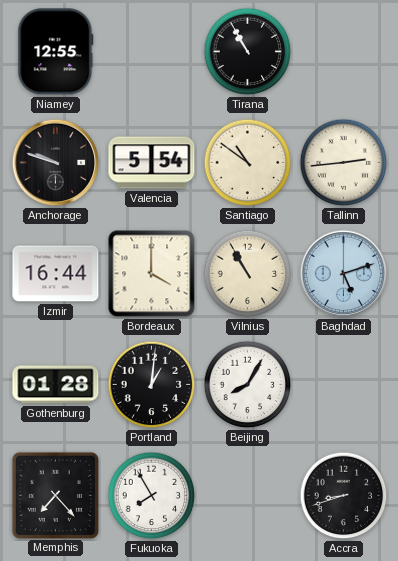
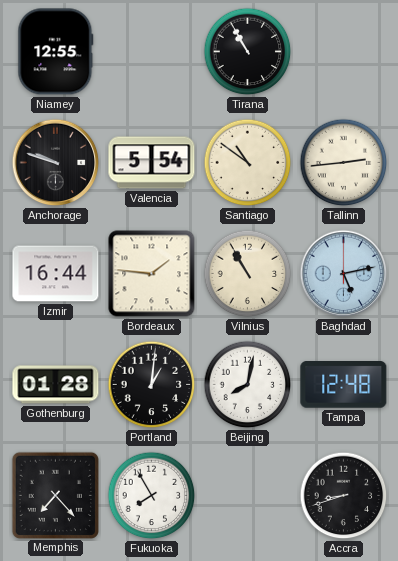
Bordeaux: 4:00 -> 1:46
Baghdad: 5:12 -> 5:13
Beijing: 8:05 -> 8:02
Tampa: none -> 12:48
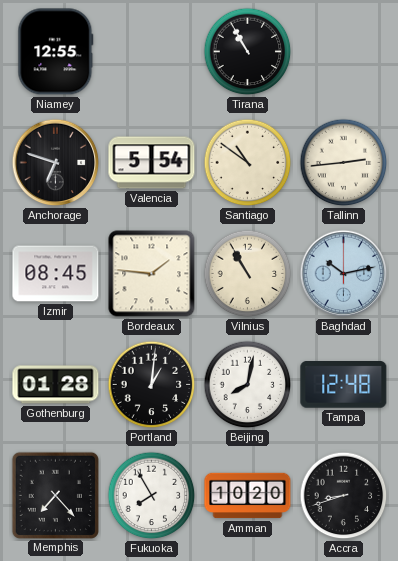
Anchorage: 9:48 -> 6:48
Izmir: 16:44 -> 08:45
Baghdad: 5:13 -> 10:13
Amman: none -> 10:20
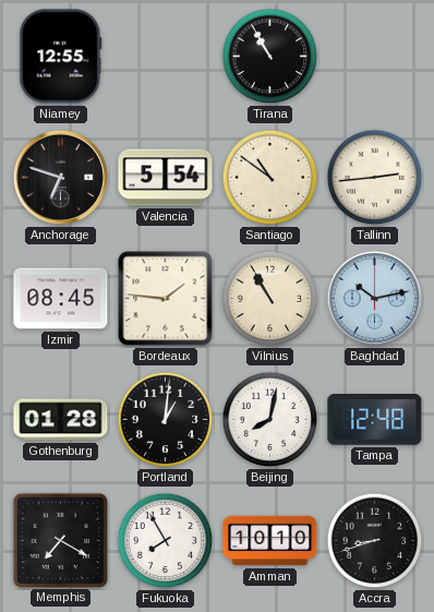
Memphis: 7:23 -> 7:20
Amman: 10:20 -> 10:10
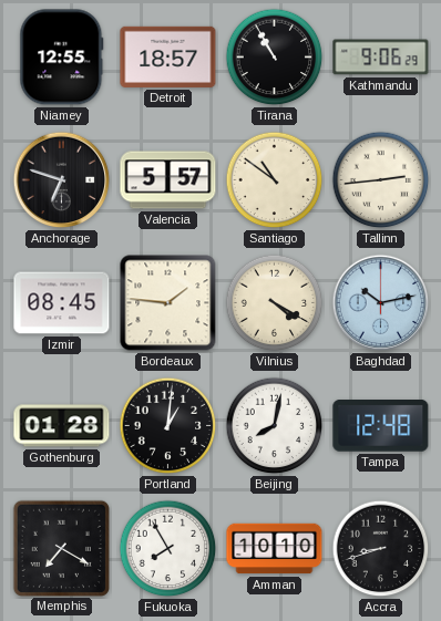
Detroit: none -> 18:57
Kathmandu: none -> 9:06
Valencia: 5:54 -> 5:57
Vilnius: 10:55 -> 4:20
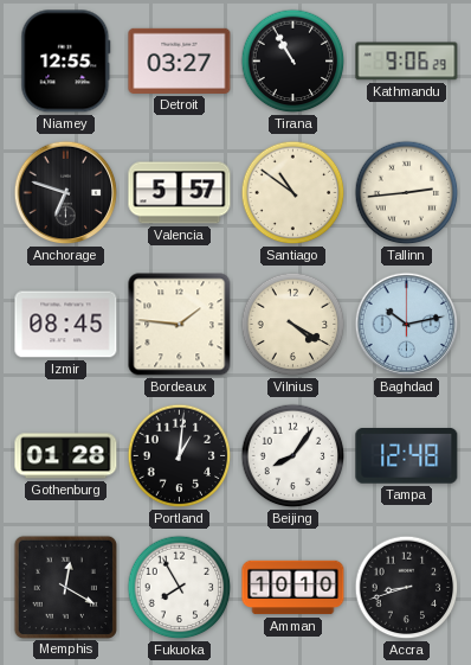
Detroit: 18:57 -> 03:27
Beijing: 8:02 -> 8:06
Memphis: 7:20 -> 12:20
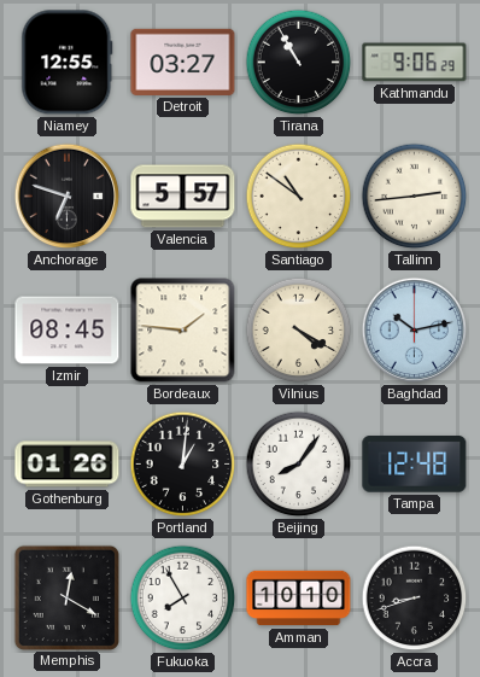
Gothenburg: 01:28 -> 01:26
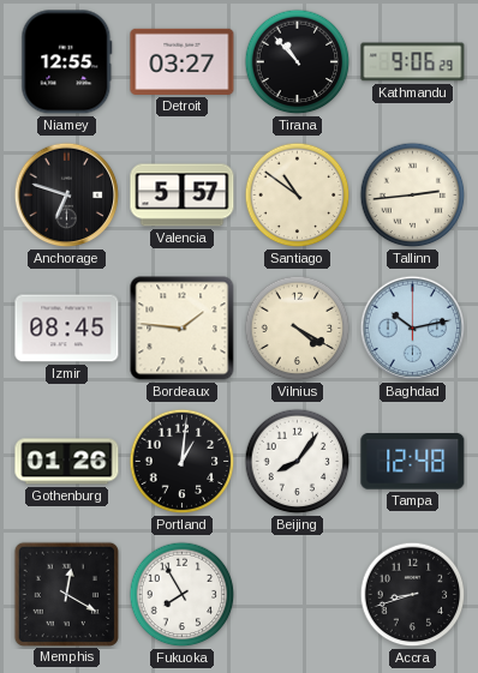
Tirana: 10:55 -> 10:53
Amman: 10:10 -> none
